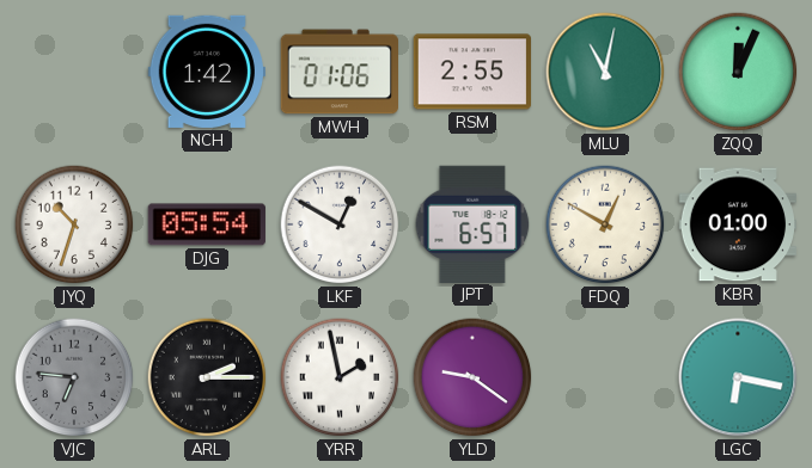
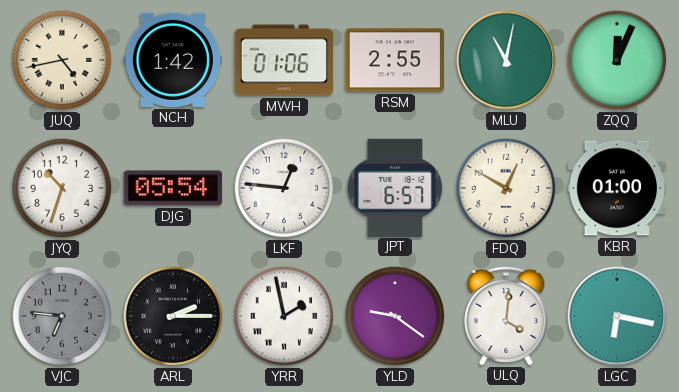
JUQ: none -> 4:43
LKF: 12:50 -> 12:46
ULQ: none -> 4:01
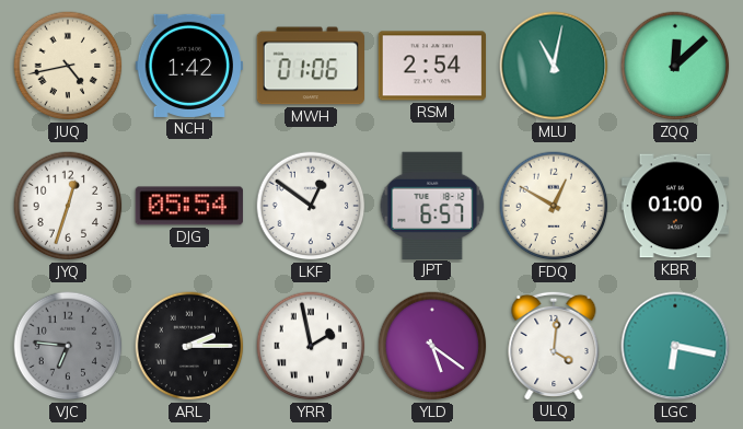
RSM: 2:55 -> 2:54
ZQQ: 12:04 -> 12:08
JYQ: 10:33 -> 12:33
LKF: 12:46 -> 12:51
YLD: 9:21 -> 5:21
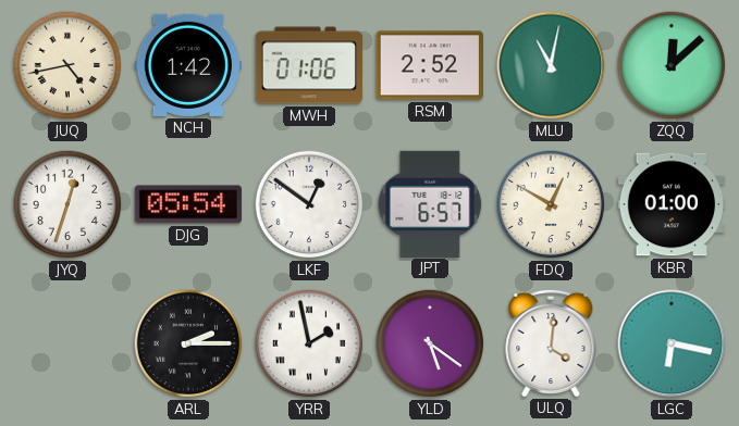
RSM: 2:54 -> 2:52
VJC: 6:46 -> none
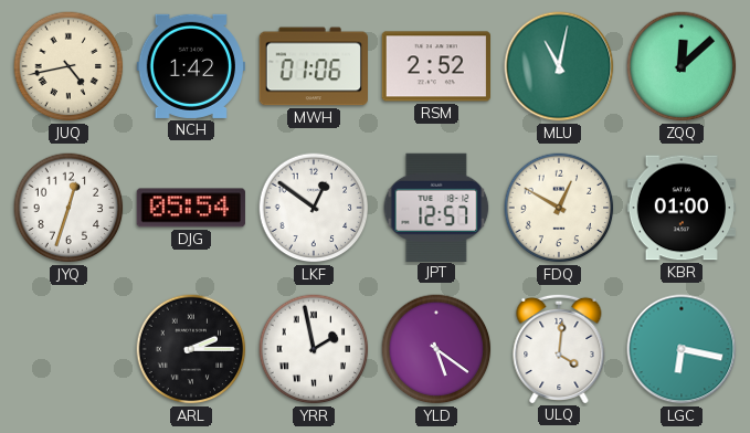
JPT: 6:57 -> 12:57
